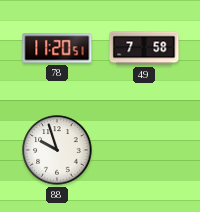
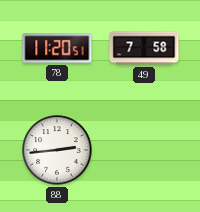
88: 9:57 -> 2:44
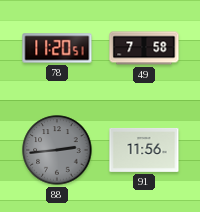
88 dial: white -> grey
91: none -> 11:56
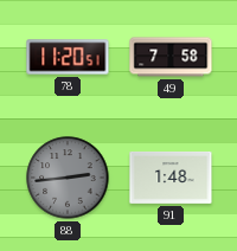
91: 11:56 -> 1:48
